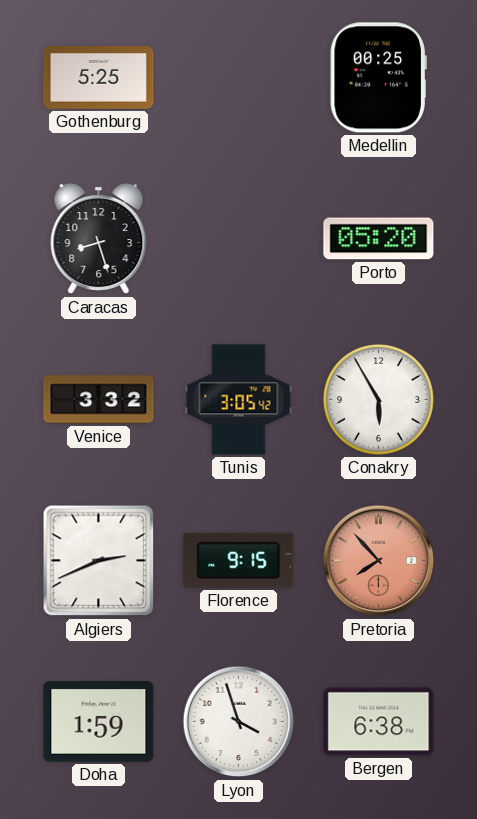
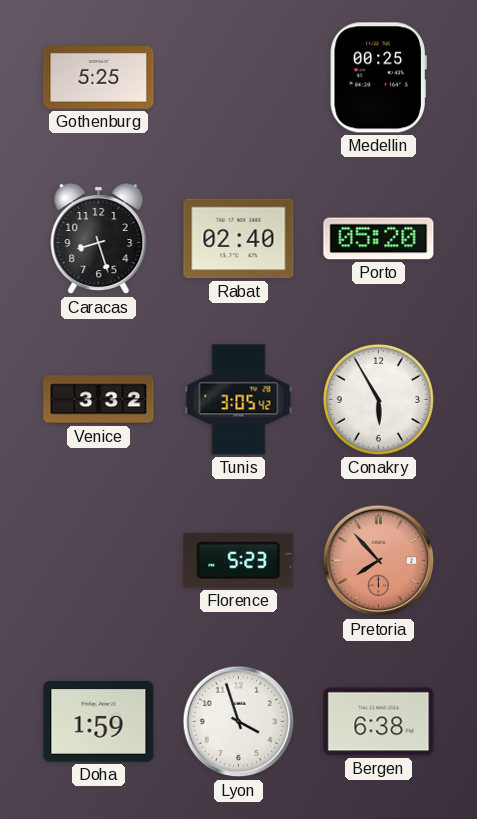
Rabat: none -> 02:40
Algiers: 2:41 -> none
Florence: 9:15 -> 5:23
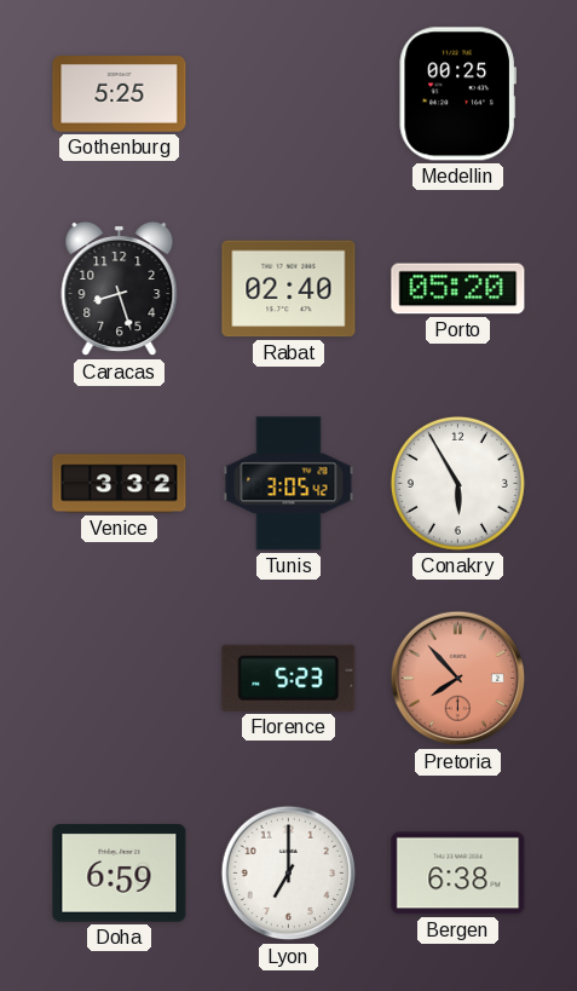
Doha: 1:59 -> 6:59
Lyon: 3:57 -> 7:00
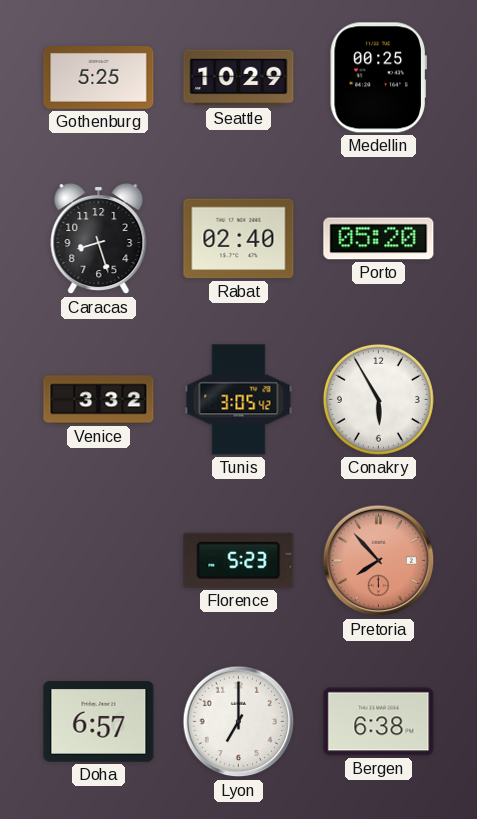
Seattle: none -> 10:29
Doha: 6:59 -> 6:57
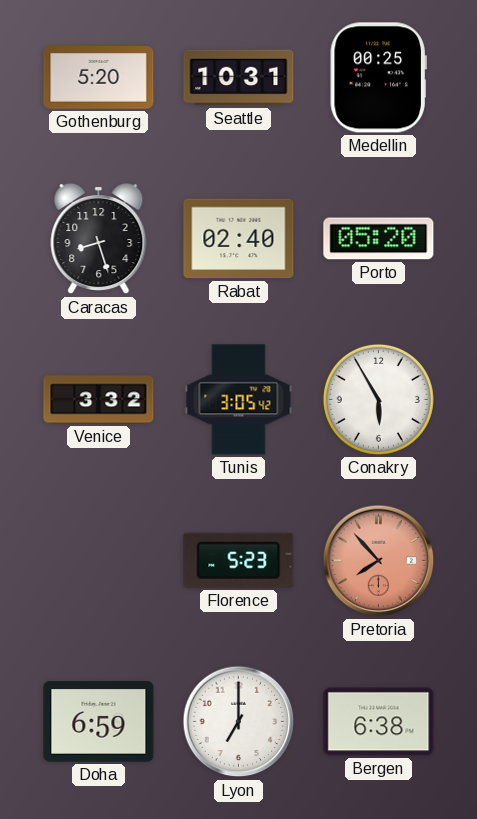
Gothenburg: 5:25 -> 5:20
Seattle: 10:29 -> 10:31
Doha: 6:57 -> 6:59
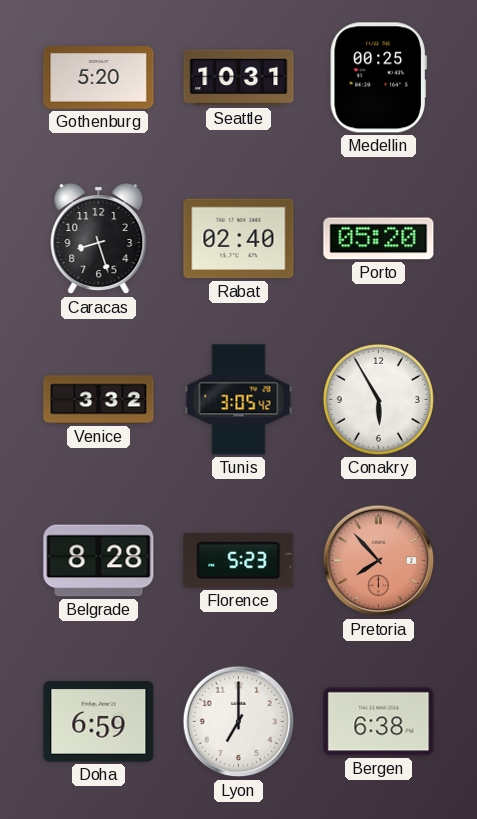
Belgrade: none -> 8:28
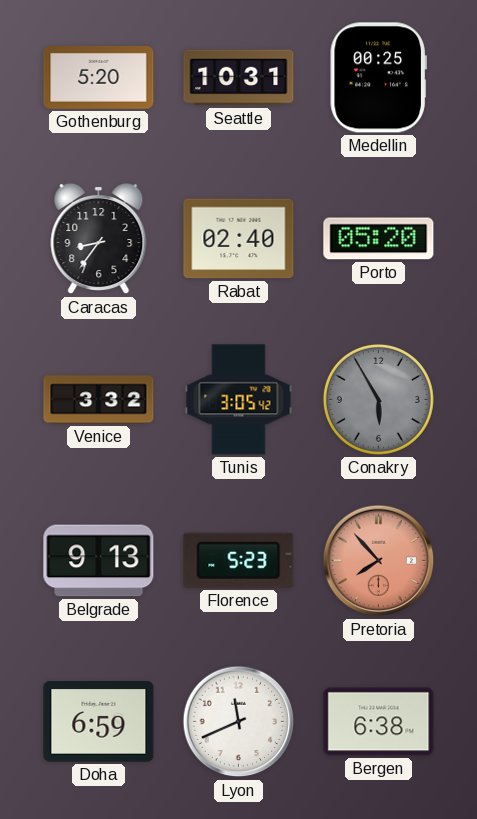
Caracas: 8:27 -> 8:36
Conakry dial: white -> grey
Belgrade: 8:28 -> 9:13
Lyon: 7:00 -> 11:41
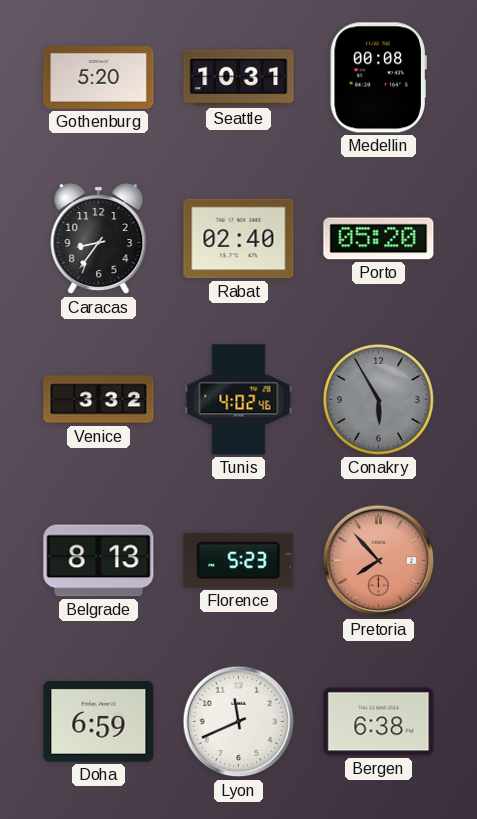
Medellin: 00:25 -> 00:08
Tunis: 3:05 -> 4:02
Belgrade: 9:13 -> 8:13
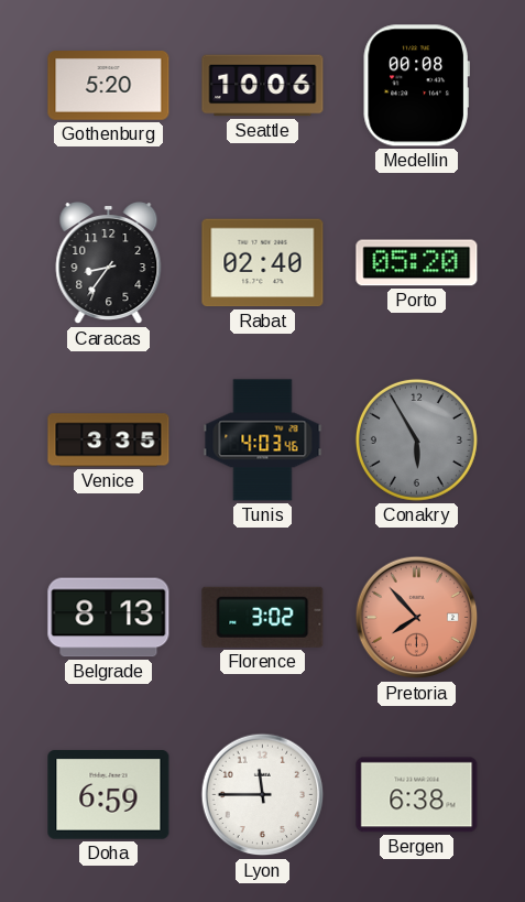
Seattle: 10:31 -> 10:06
Venice: 3:32 -> 3:35
Tunis: 4:02 -> 4:03
Florence: 5:23 -> 3:02
Lyon: 11:41 -> 11:45
